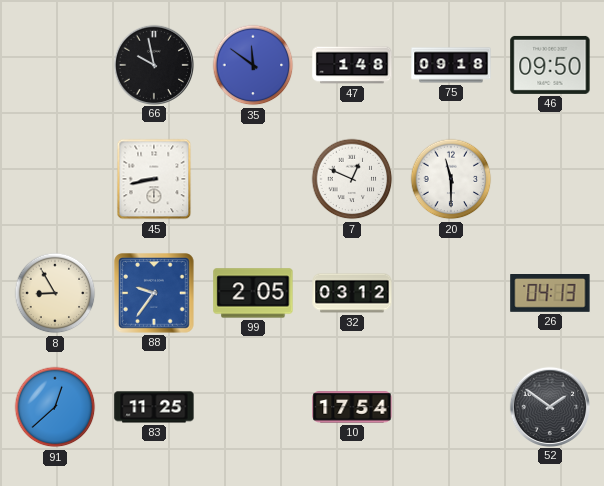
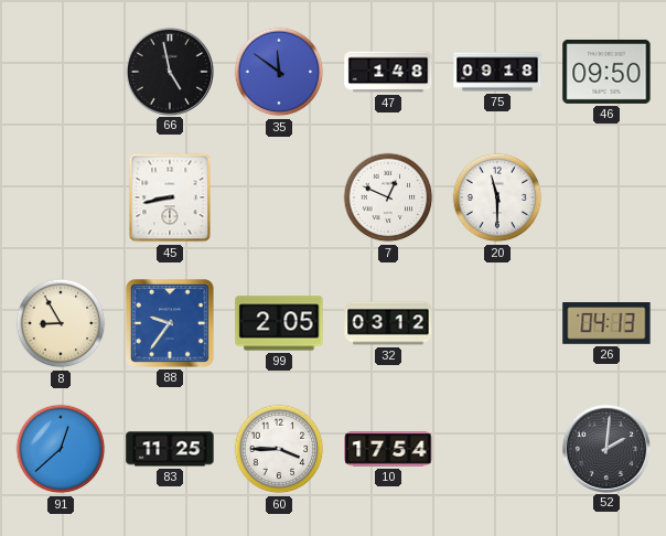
66: 9:58 -> 4:58
60: none -> 3:45
52: 1:51 -> 2:01
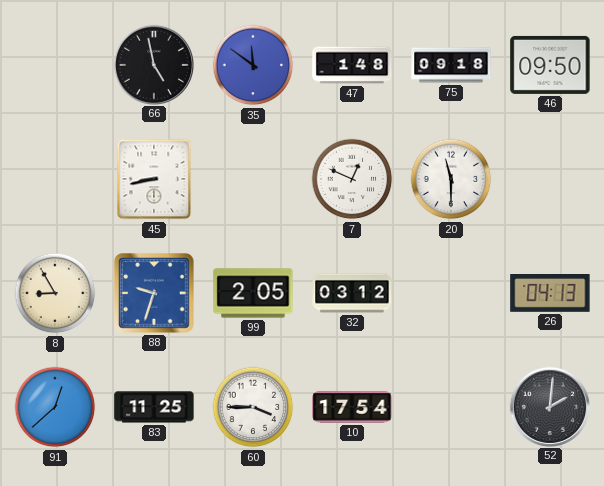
88: 9:36 -> 9:33
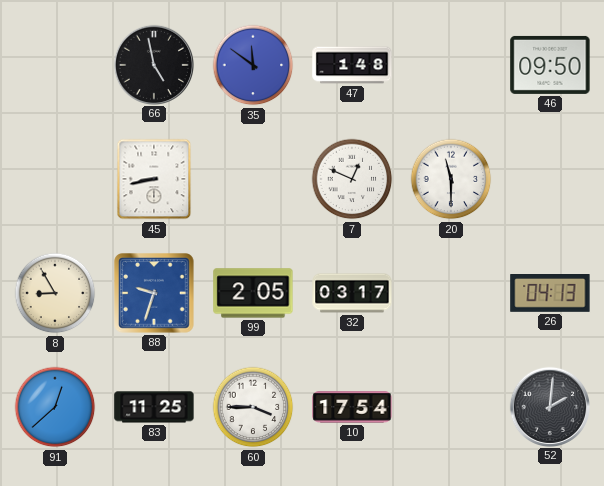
75: 09:18 -> none
32: 03:12 -> 03:17
